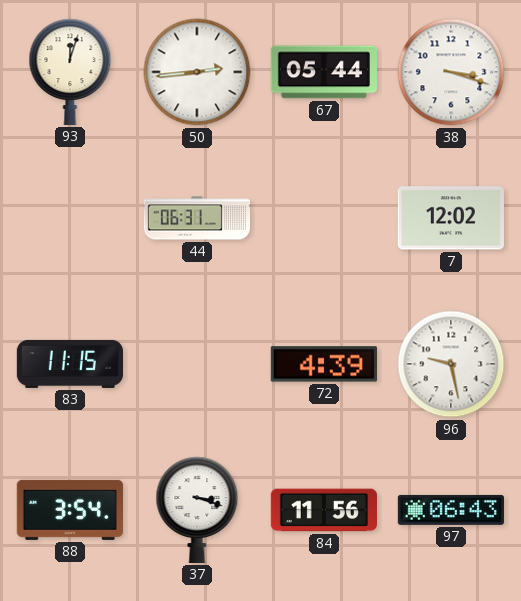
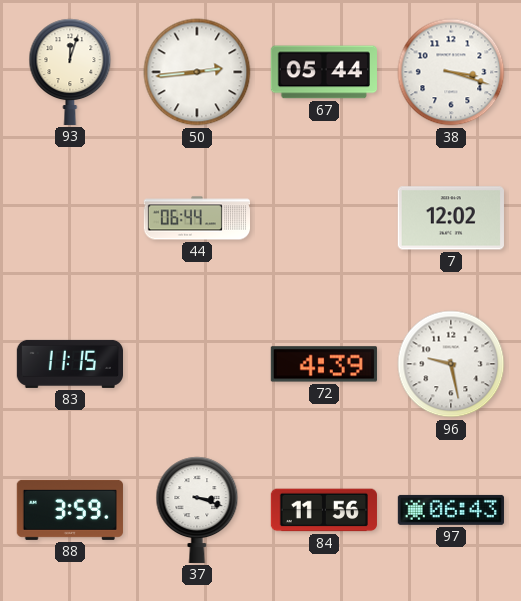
44: 06:31 -> 06:44
88: 3:54 -> 3:59
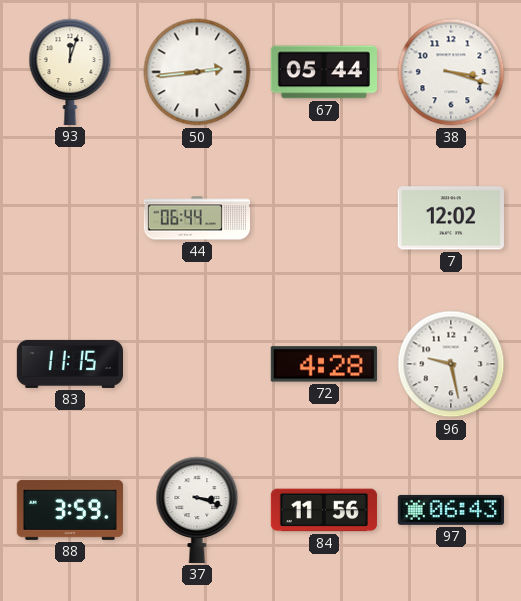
72: 4:39 -> 4:28
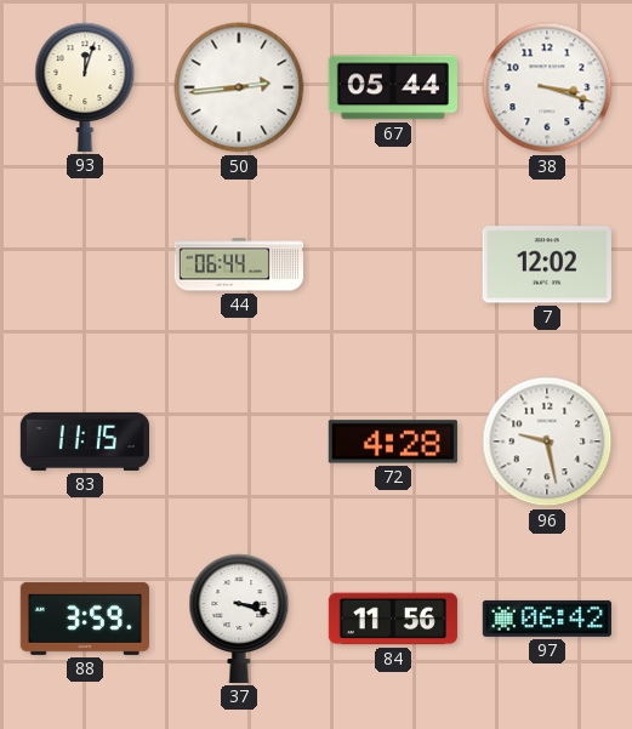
97: 06:43 -> 06:42
